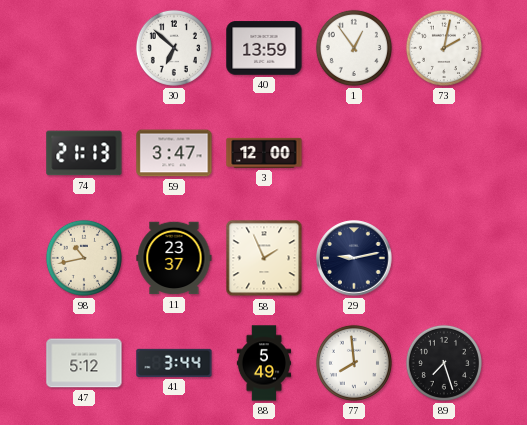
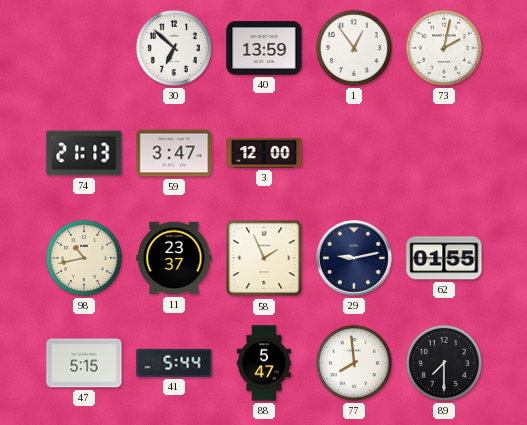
62: none -> 01:55
47: 5:12 -> 5:15
41: 3:44 -> 5:44
88: 5:49 -> 5:47
89: 7:27 -> 7:30
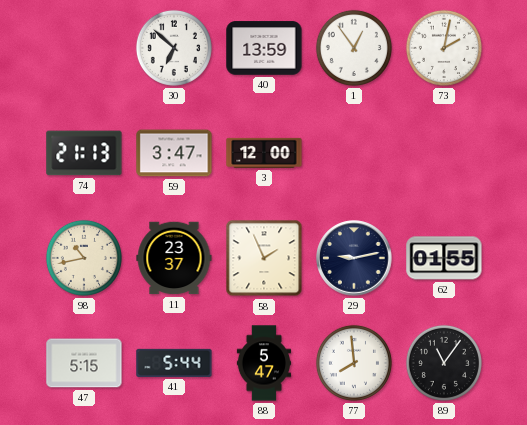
89: 7:30 -> 11:06
